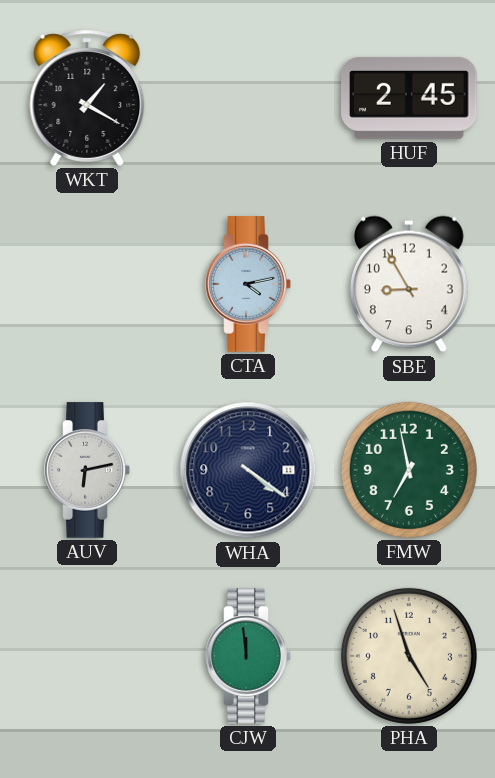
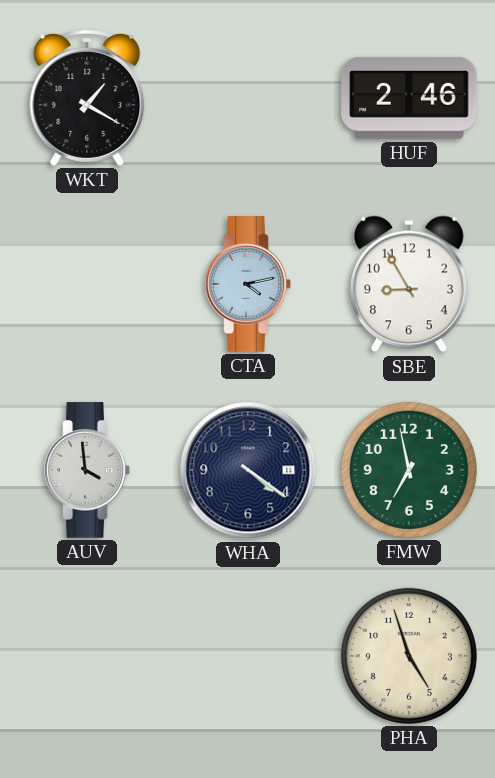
HUF: 2:45 -> 2:46
AUV: 6:13 -> 3:59
CJW: 11:59 -> none
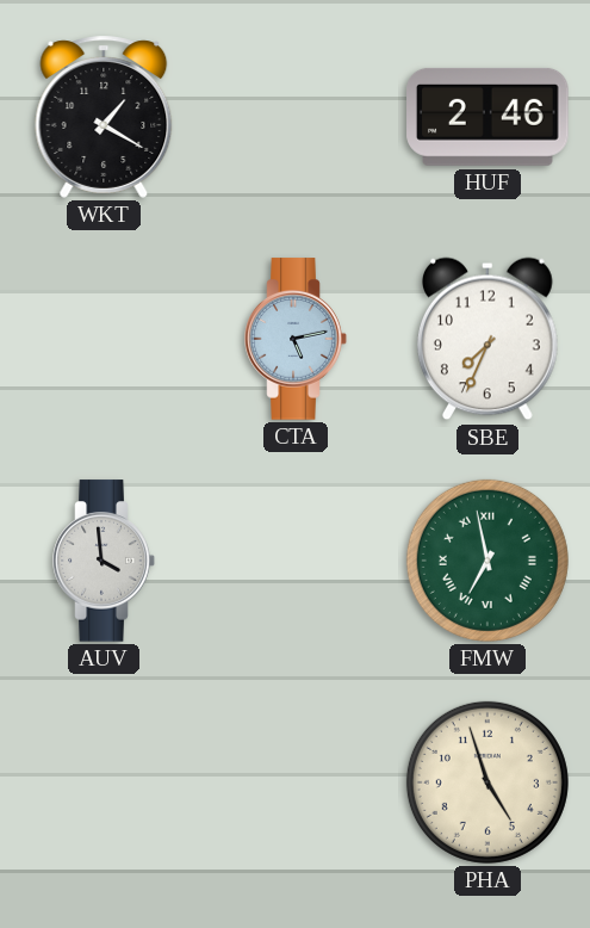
CTA: 4:13 -> 5:13
SBE: 8:55 -> 7:34
WHA: 4:21 -> none
FMW numerals: Arabic -> Roman
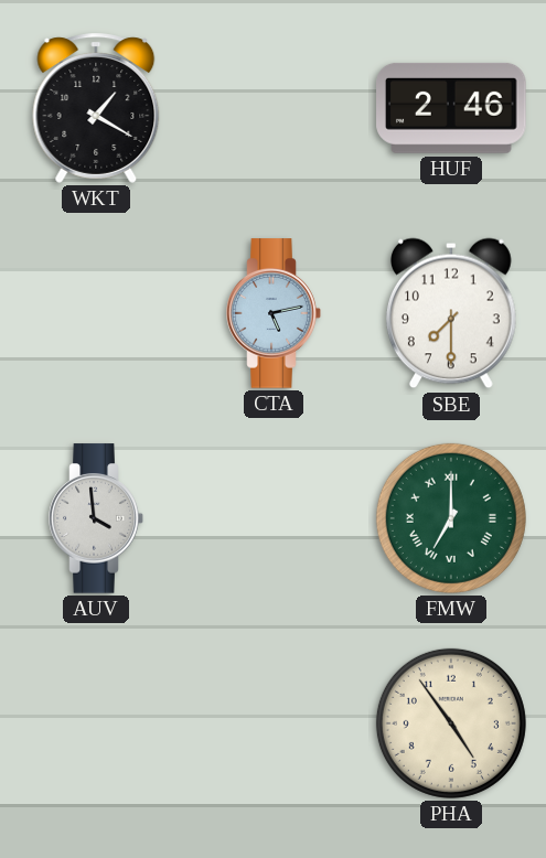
SBE: 7:34 -> 7:30
FMW: 6:58 -> 7:00
PHA: 4:57 -> 4:54
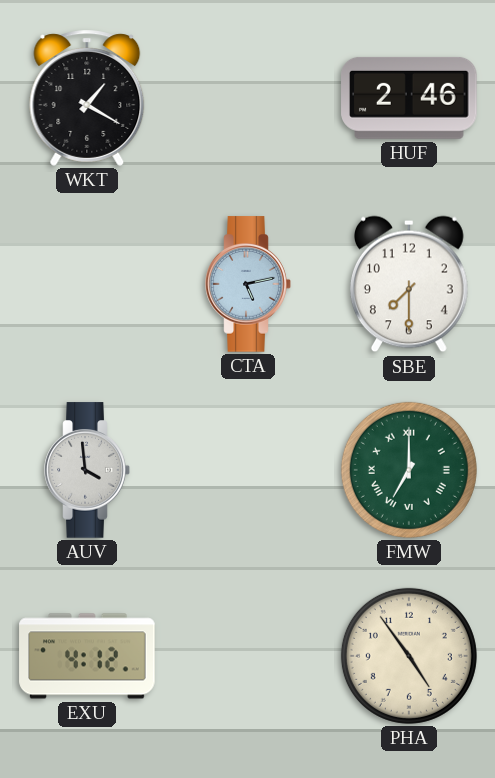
EXU: none -> 4:12
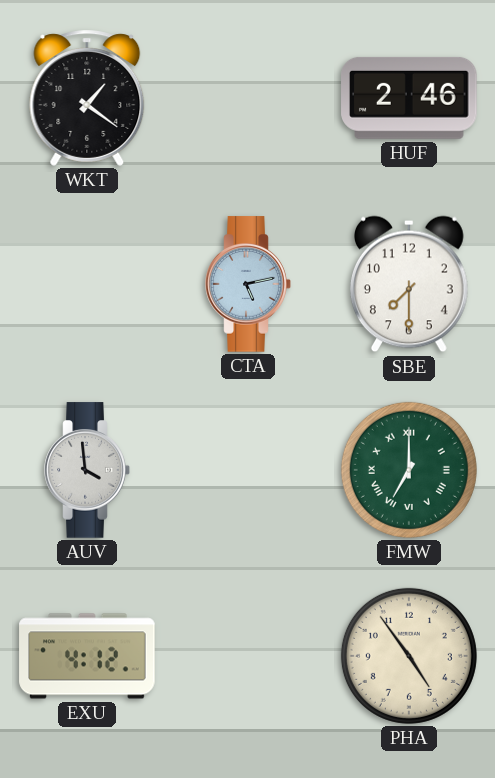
WKT: 1:20 -> 1:21
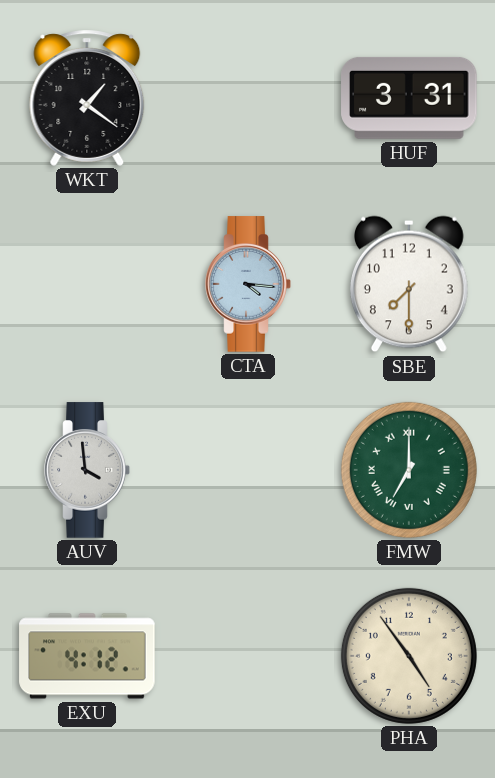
HUF: 2:46 -> 3:31
CTA: 5:13 -> 4:16
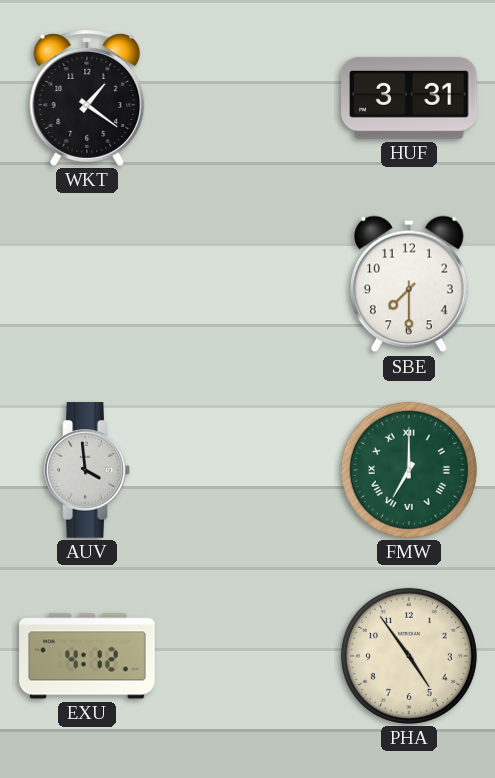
CTA: 4:16 -> none
